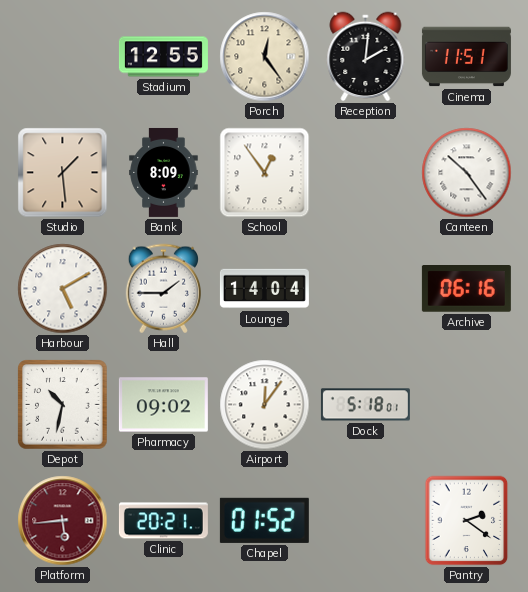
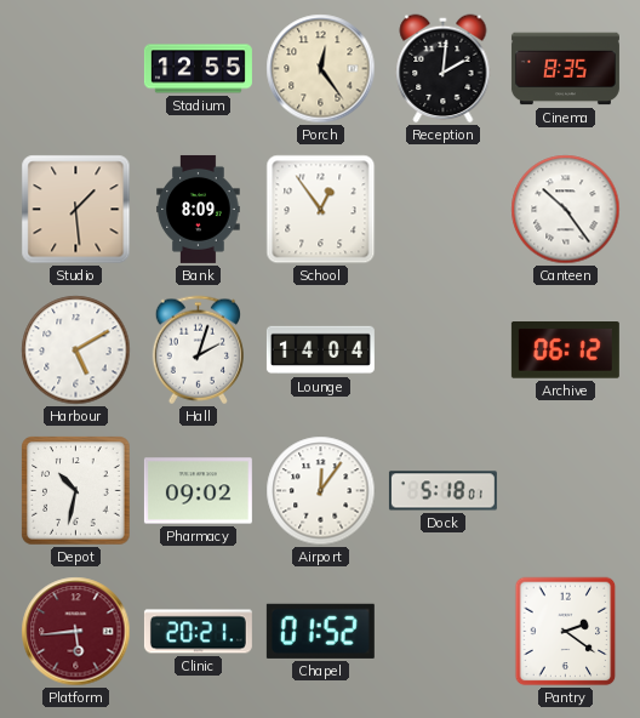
Cinema: 11:51 -> 8:35
Hall: 1:45 -> 2:03
Archive: 06:16 -> 06:12
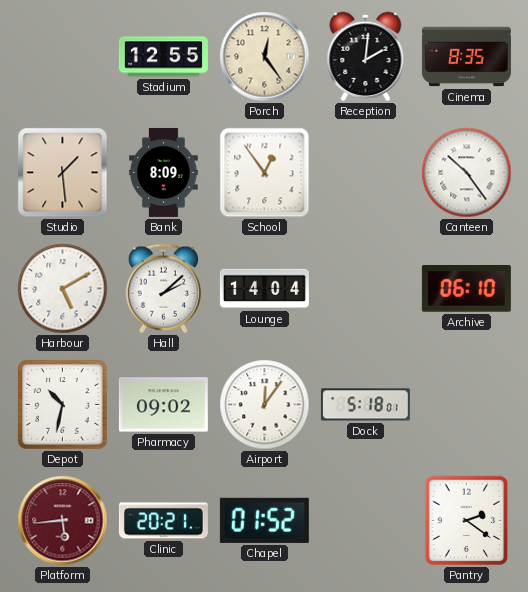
Hall: 2:03 -> 2:08
Archive: 06:12 -> 06:10
